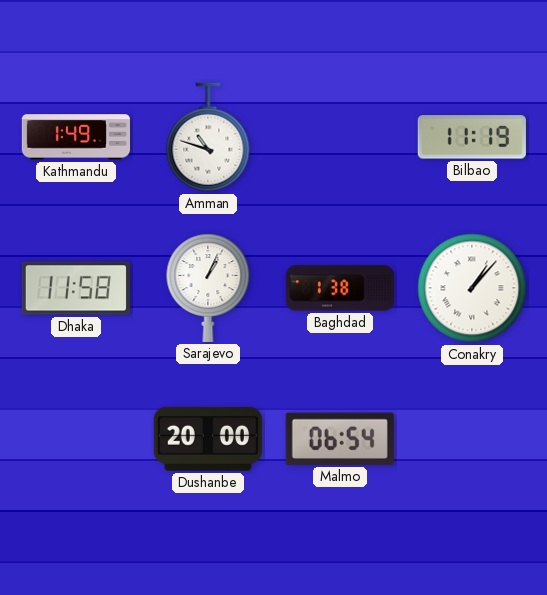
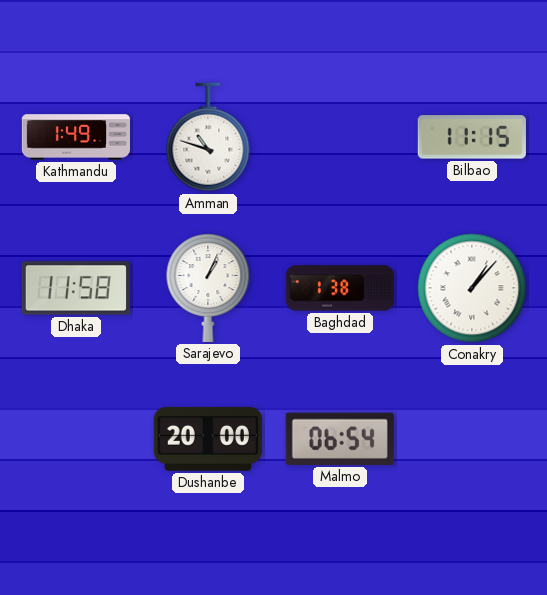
Bilbao: 11:19 -> 11:15
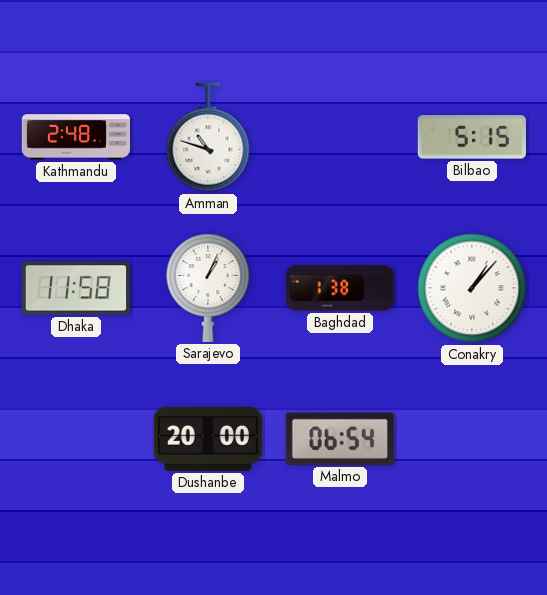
Kathmandu: 1:49 -> 2:48
Bilbao: 11:15 -> 5:15
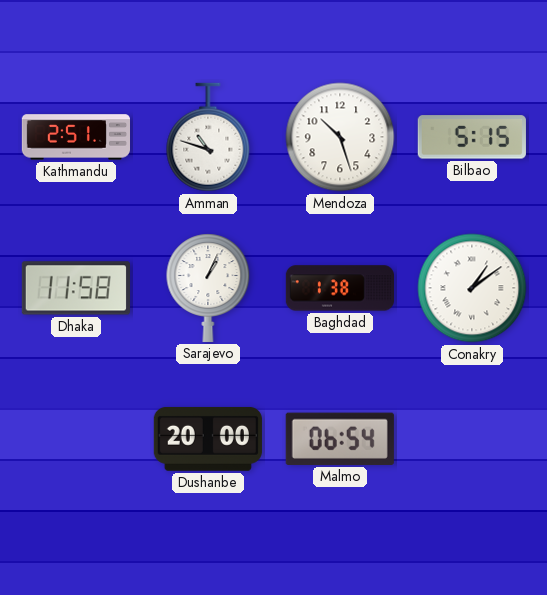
Kathmandu: 2:48 -> 2:51
Mendoza: none -> 10:27
Conakry: 1:07 -> 1:09
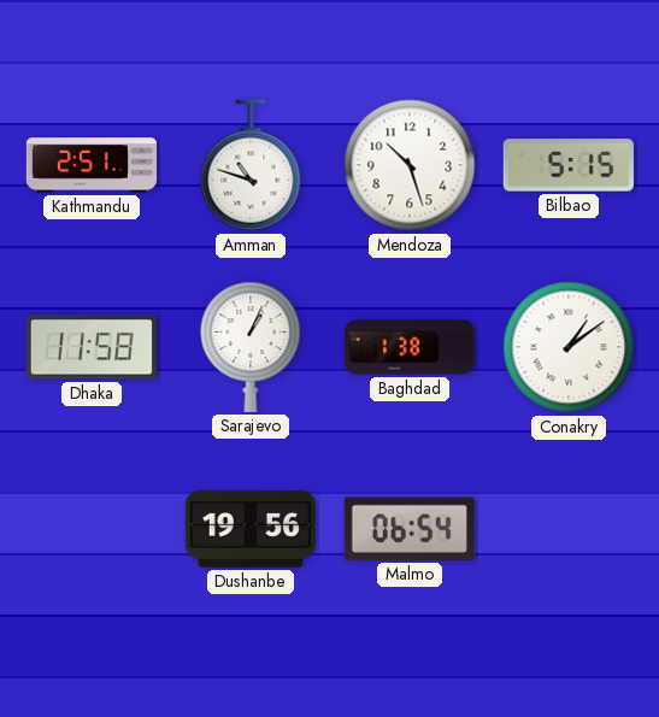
Dushanbe: 20:00 -> 19:56
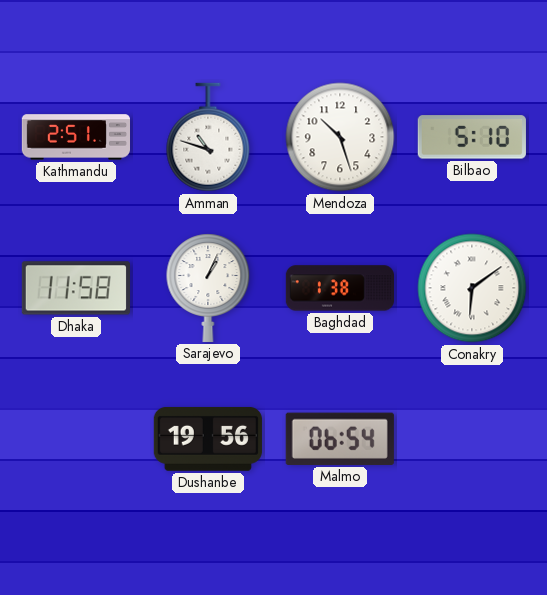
Bilbao: 5:15 -> 5:10
Conakry: 1:09 -> 6:09
